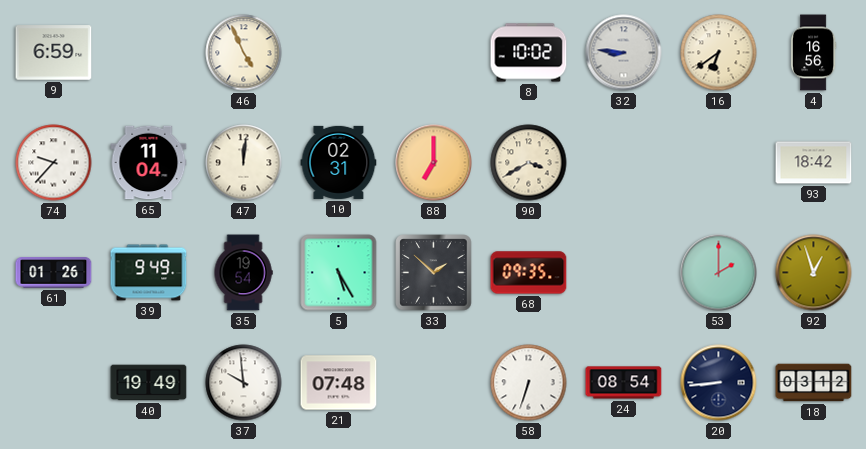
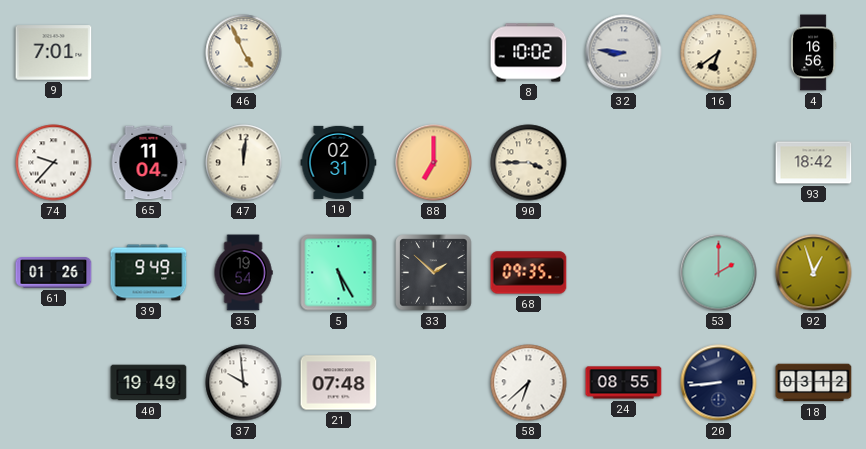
9: 6:59 -> 7:01
90: 3:40 -> 3:45
58: 6:33 -> 6:38
24: 08:54 -> 08:55
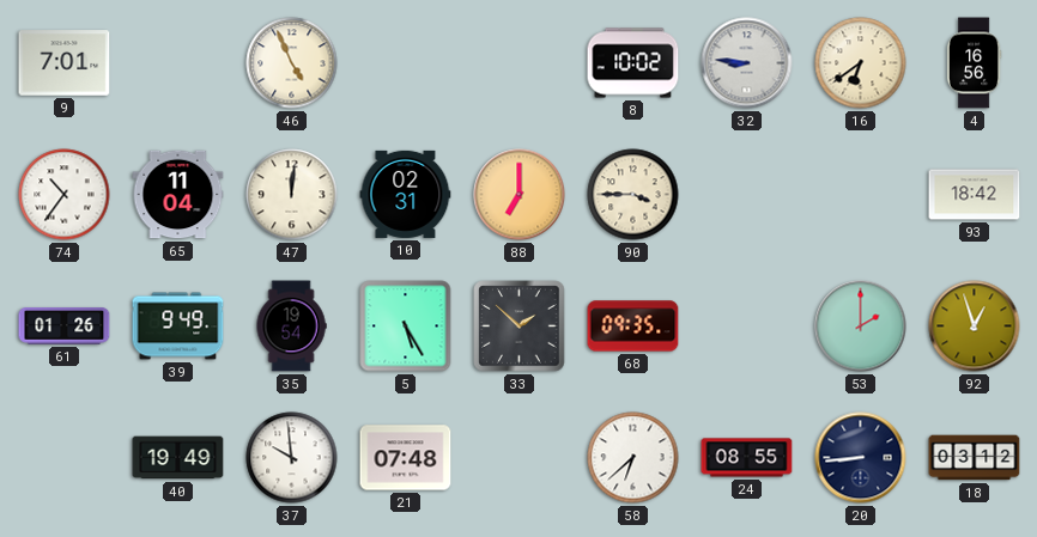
74: 9:37 -> 10:36
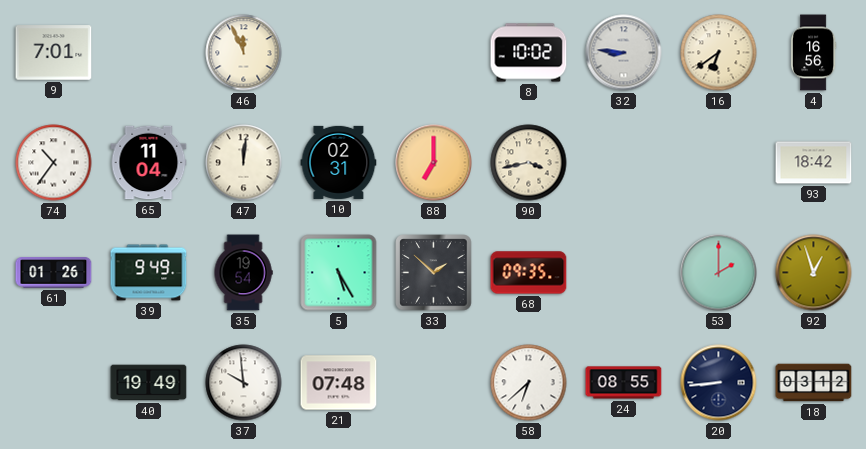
46: 4:56 -> 11:56
90: 3:45 -> 3:43
